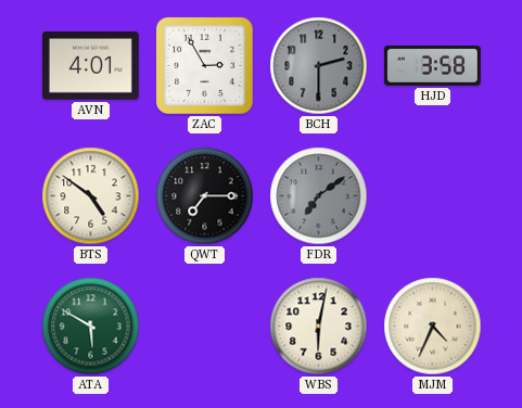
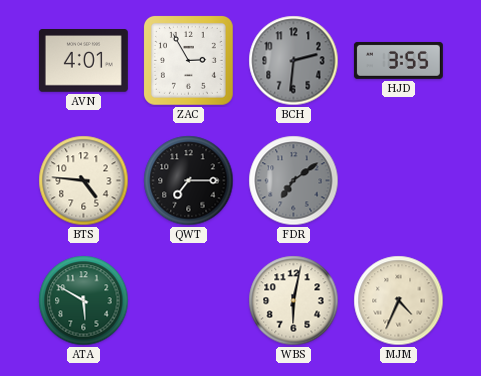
BCH: 2:30 -> 2:31
HJD: 3:58 -> 3:55
BTS: 4:51 -> 4:46
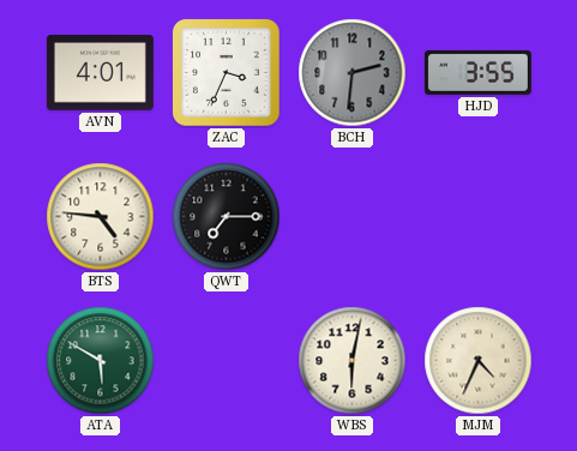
ZAC: 2:55 -> 3:34
FDR: 7:09 -> none
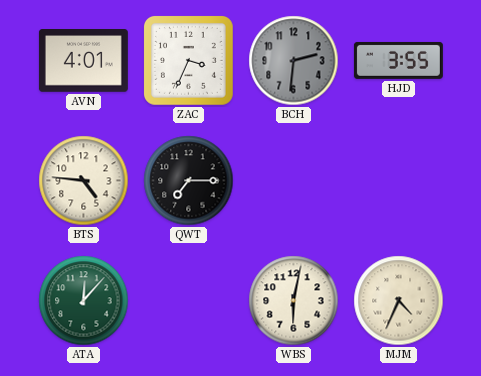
ATA: 5:50 -> 12:07
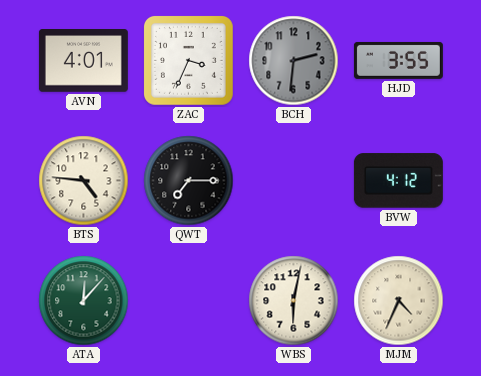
BVW: none -> 4:12
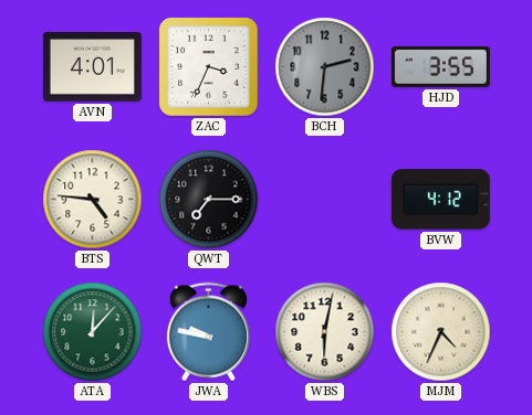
JWA: none -> 9:47
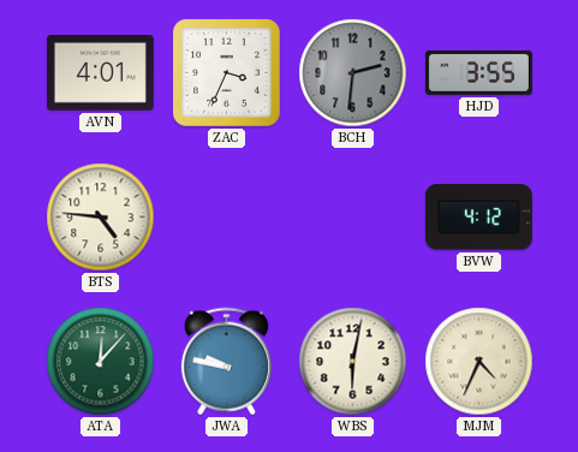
QWT: 7:15 -> none
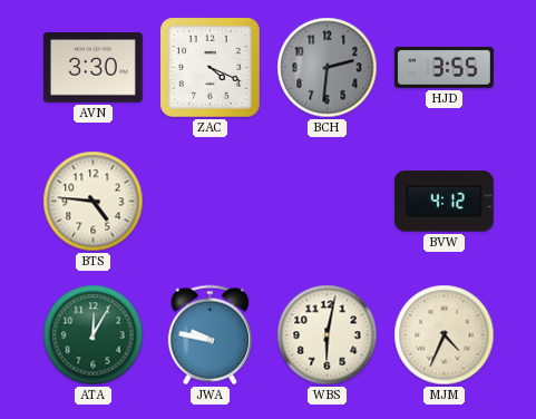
AVN: 4:01 -> 3:30
ZAC: 3:34 -> 4:19
ATA: 12:07 -> 12:05
